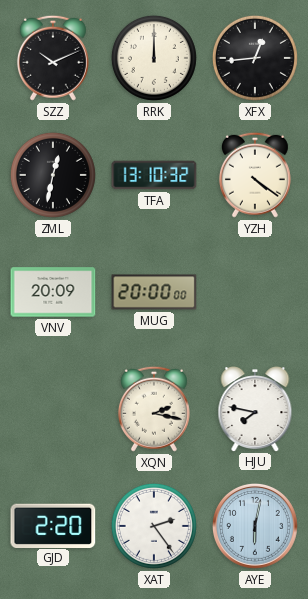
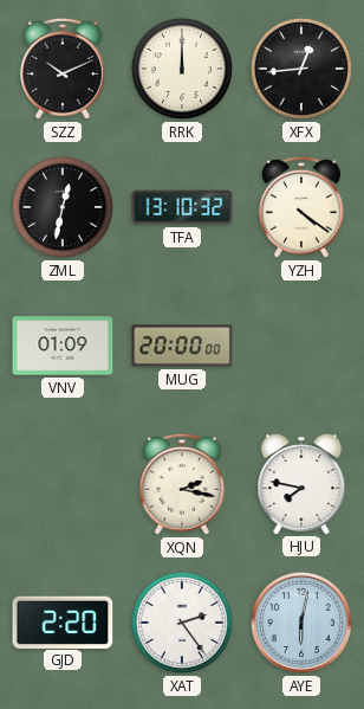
VNV: 20:09 -> 01:09
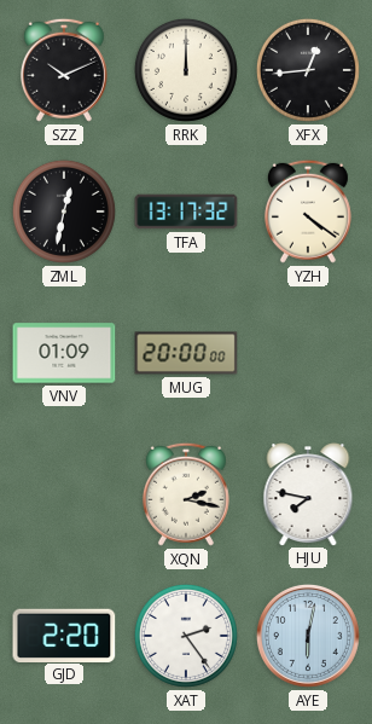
TFA: 13:10 -> 13:17
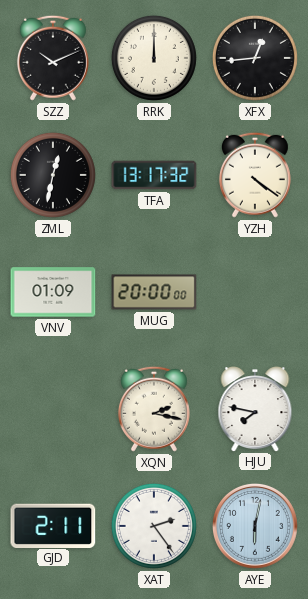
GJD: 2:20 -> 2:11
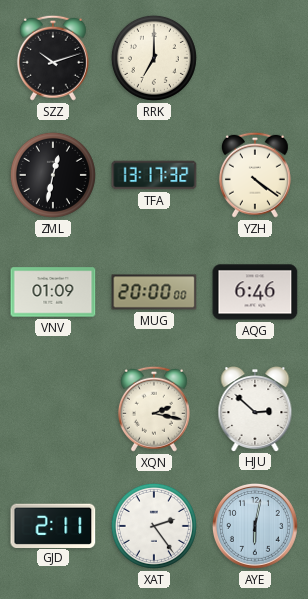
SZZ: 10:11 -> 10:12
RRK: 12:00 -> 7:00
XFX: 12:44 -> none
AQG: none -> 6:46
HJU: 7:47 -> 2:52
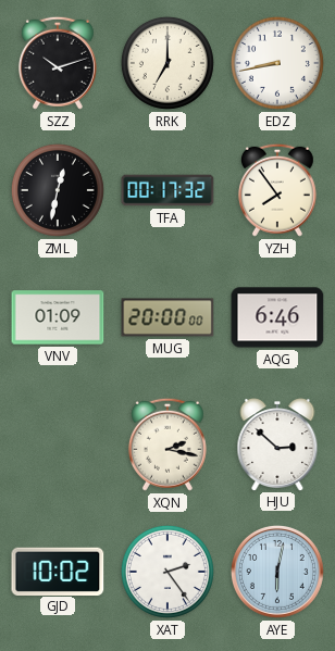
EDZ: none -> 8:43
TFA: 13:17 -> 00:17
YZH: 4:21 -> 7:54
GJD: 2:11 -> 10:02
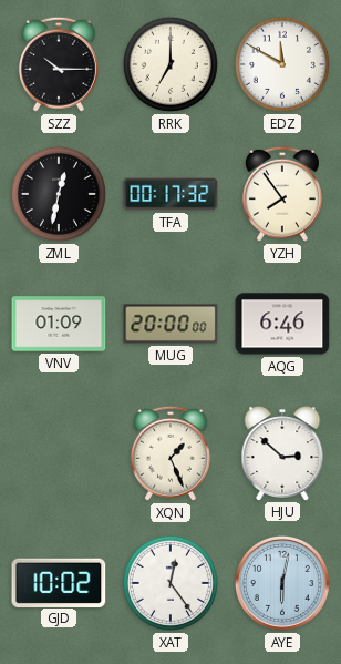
SZZ: 10:12 -> 10:15
EDZ: 8:43 -> 11:50
XQN: 2:17 -> 1:26
XAT: 2:24 -> 12:24
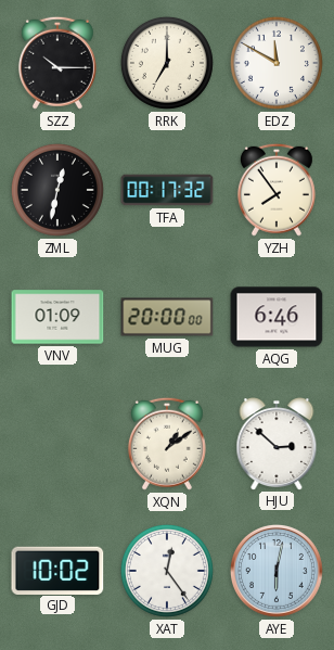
XQN: 1:26 -> 1:09
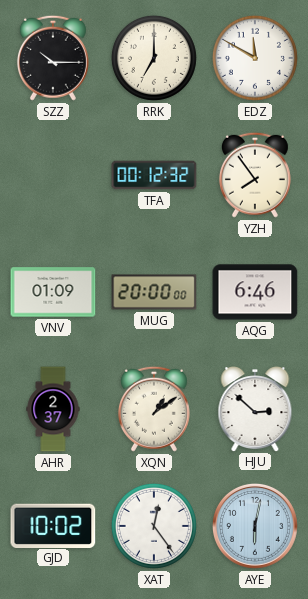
ZML: 12:32 -> none
TFA: 00:17 -> 00:12
AHR: none -> 2:37
